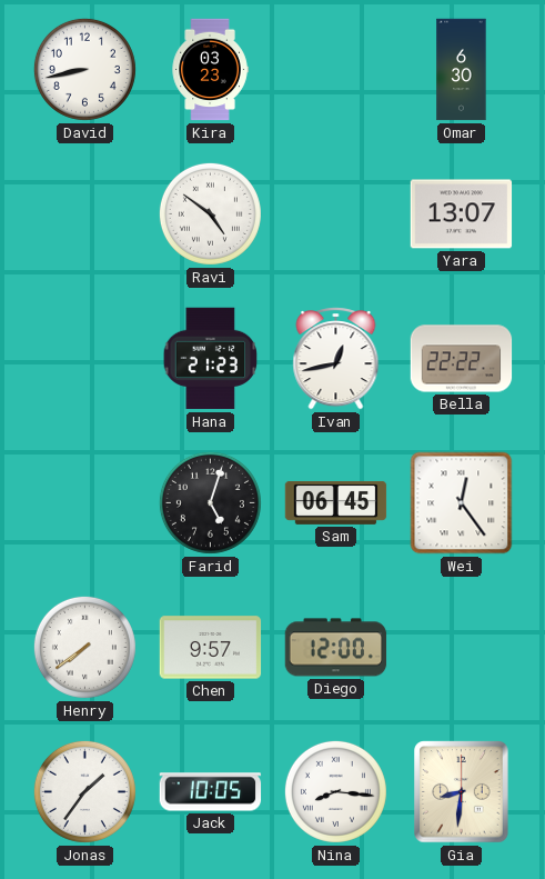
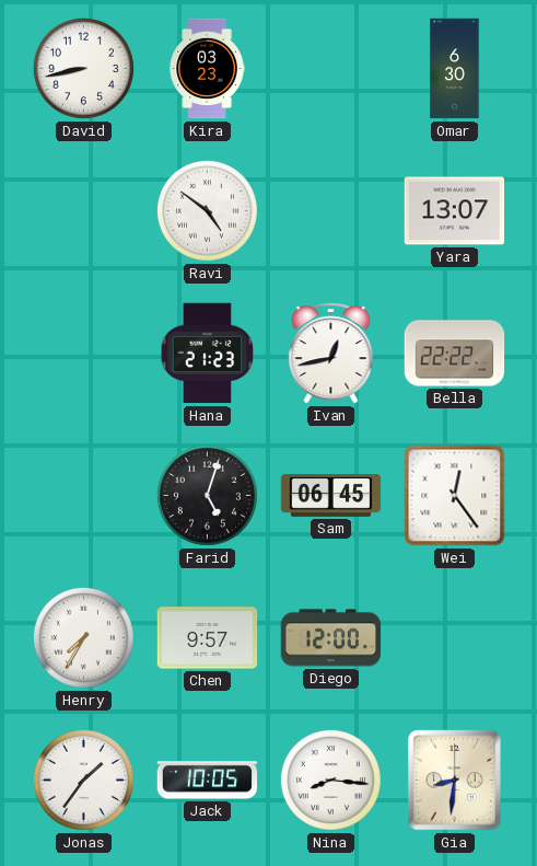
Henry: 7:39 -> 7:35
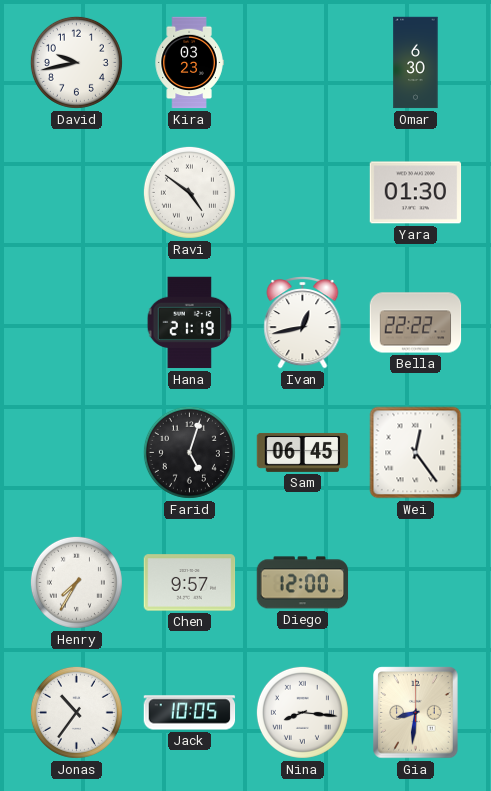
David: 8:43 -> 9:43
Yara: 13:07 -> 01:30
Hana: 21:23 -> 21:19
Jonas: 1:36 -> 10:36
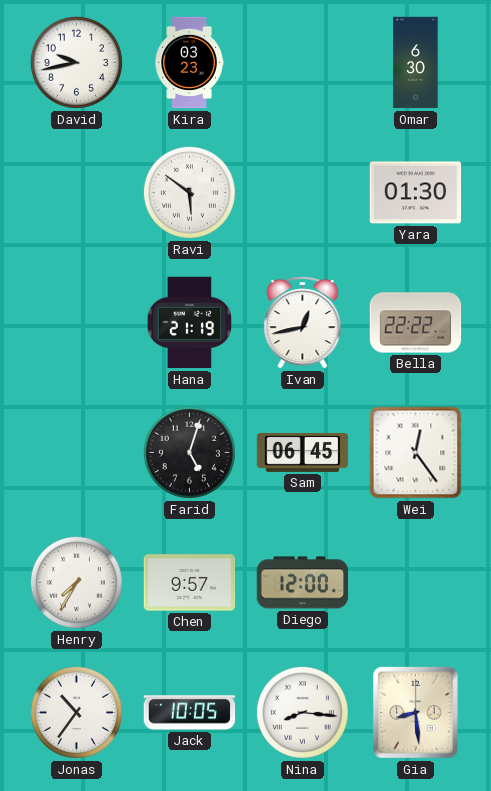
Ravi: 4:51 -> 5:51
Gia: 8:31 -> 8:29
